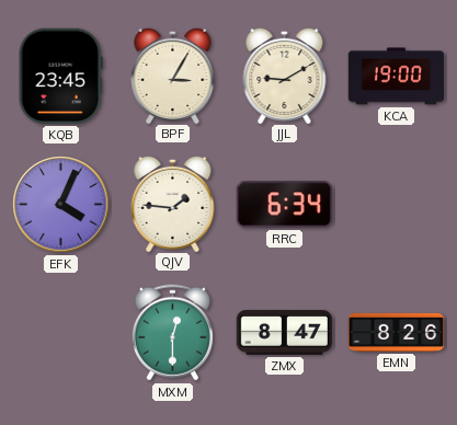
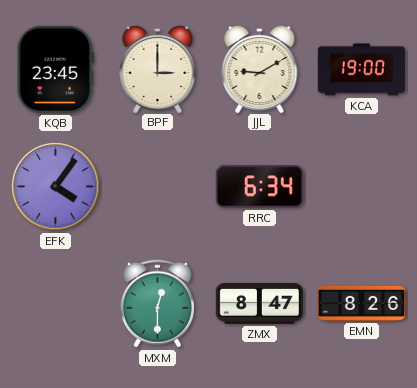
BPF: 3:05 -> 3:00
EFK: 4:04 -> 4:06
QJV: 1:46 -> none
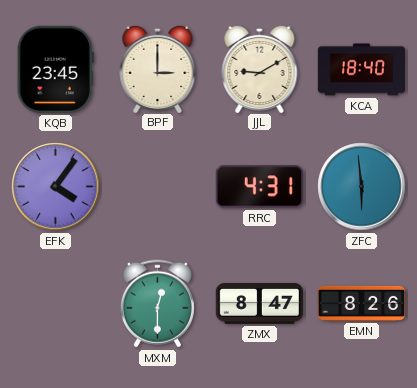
KCA: 19:00 -> 18:40
RRC: 6:34 -> 4:31
ZFC: none -> 5:59
